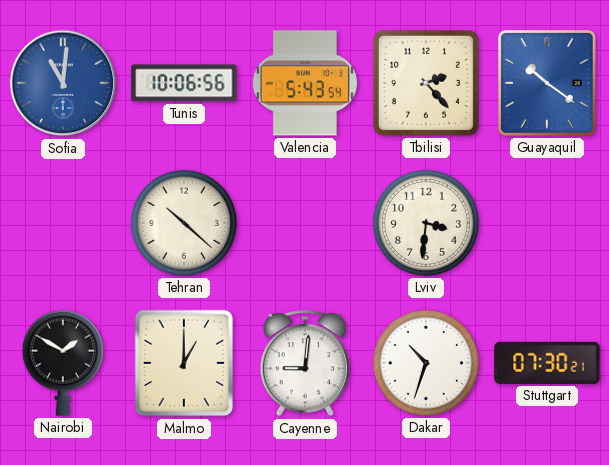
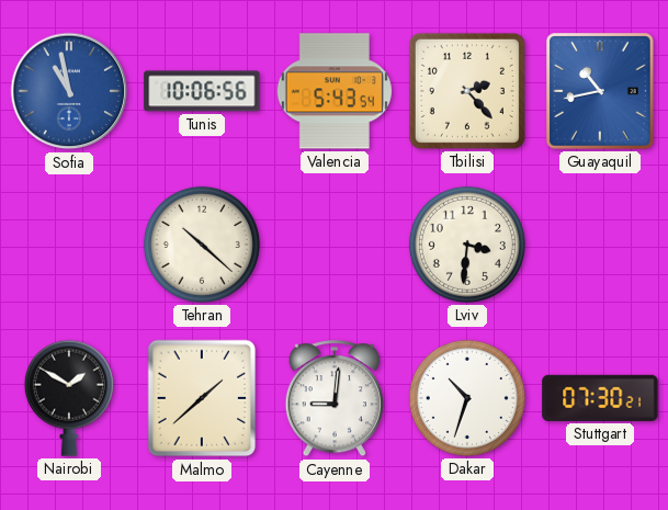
Sofia: 11:01 -> 10:58
Guayaquil: 10:21 -> 10:43
Malmo: 1:00 -> 1:38
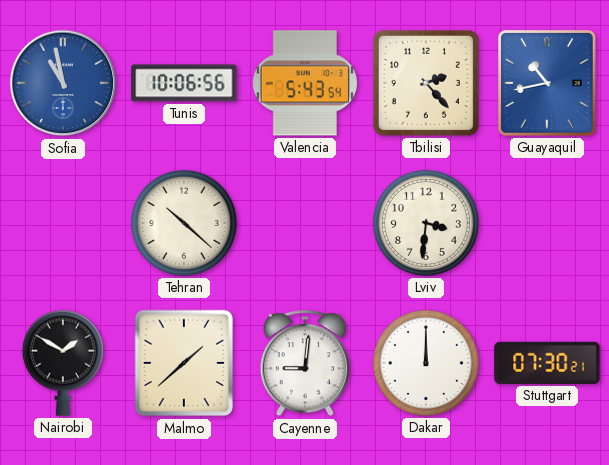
Dakar: 10:33 -> 12:00
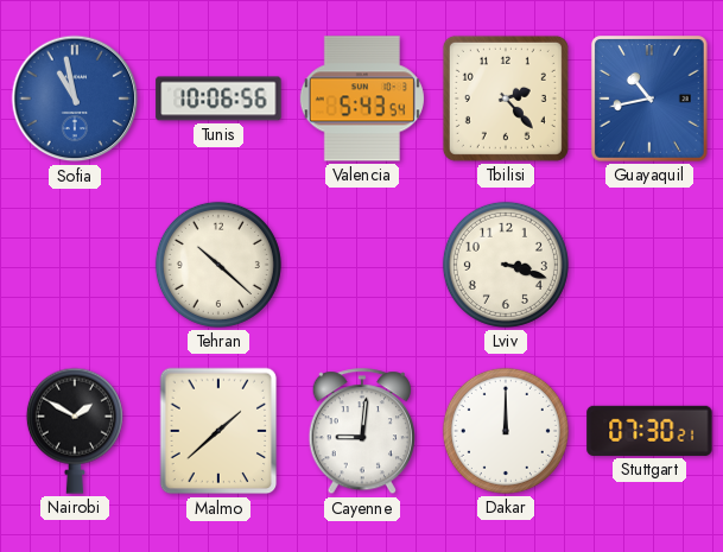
Lviv: 3:31 -> 3:18
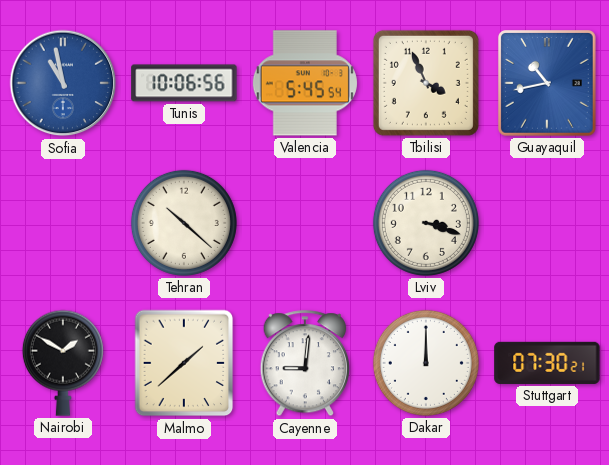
Valencia: 5:43 -> 5:45
Tbilisi: 2:23 -> 3:56
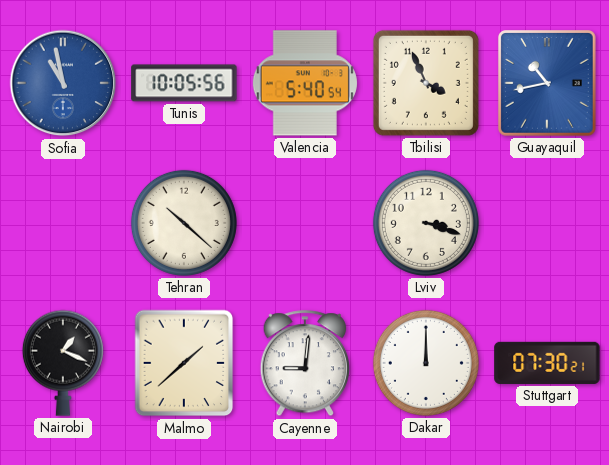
Tunis: 10:06 -> 10:05
Valencia: 5:45 -> 5:40
Nairobi: 1:50 -> 1:19
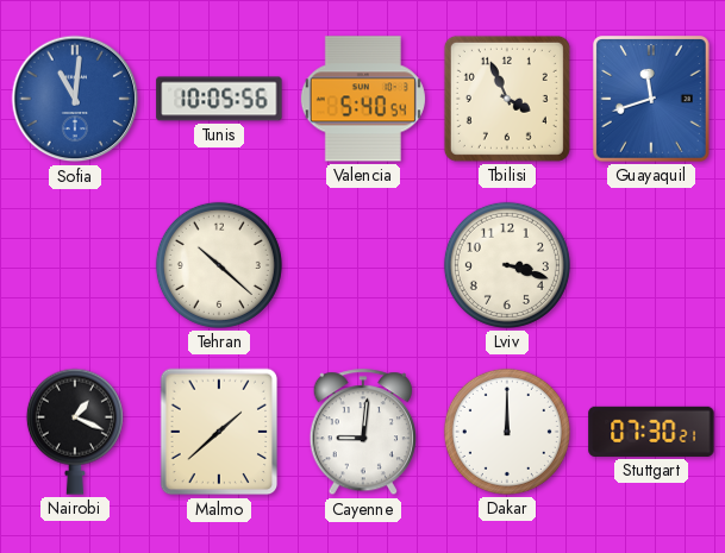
Sofia: 10:58 -> 11:01
Guayaquil: 10:43 -> 11:42
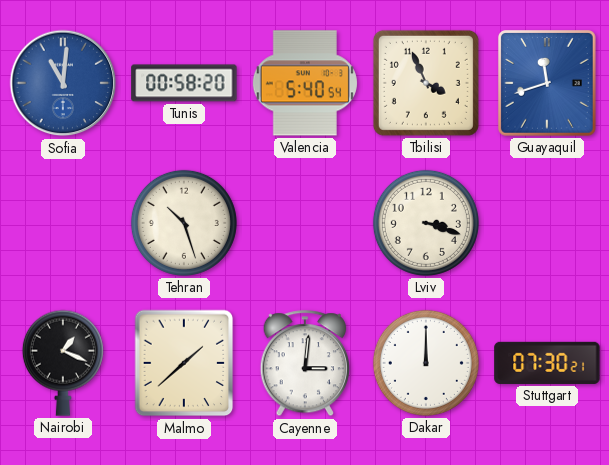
Tunis: 10:05 -> 00:58
Tehran: 10:22 -> 10:27
Cayenne: 9:01 -> 3:01
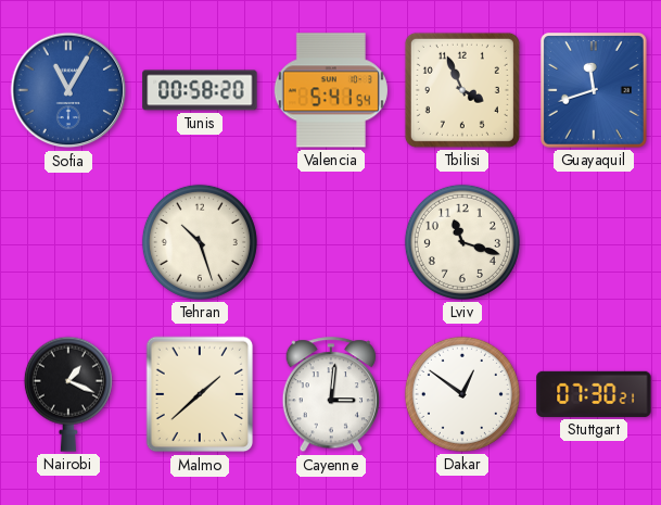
Sofia: 11:01 -> 11:05
Valencia: 5:40 -> 5:41
Lviv: 3:18 -> 11:18
Dakar: 12:00 -> 12:51
